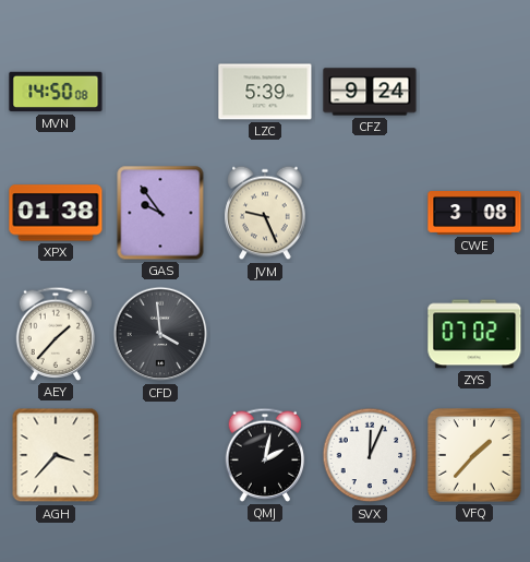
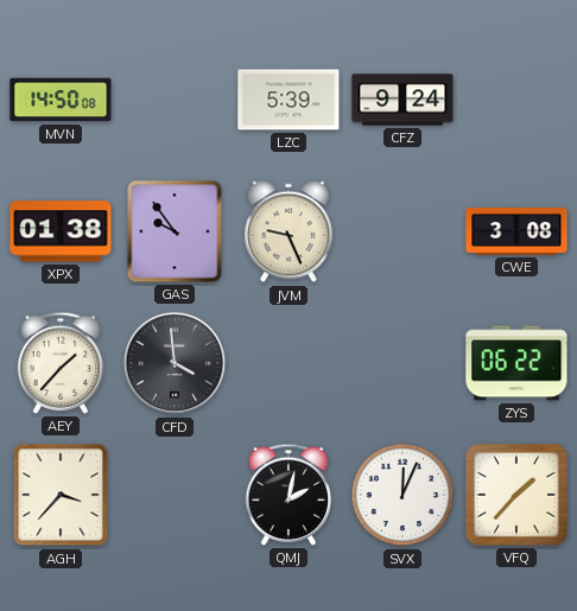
ZYS: 07:02 -> 06:22
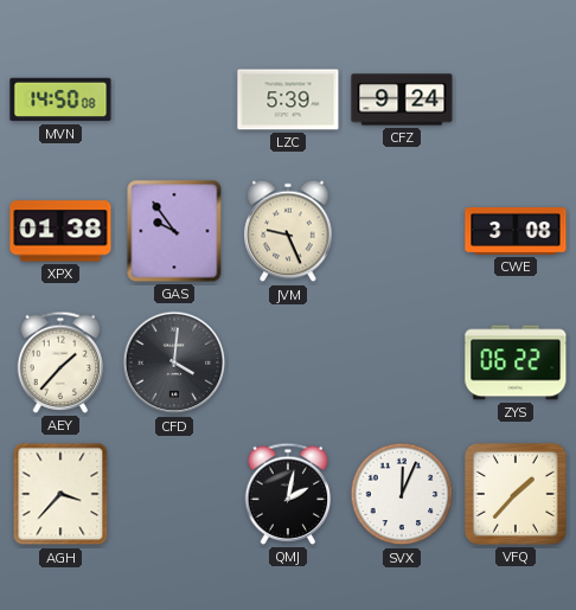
CFD: 3:59 -> 4:01
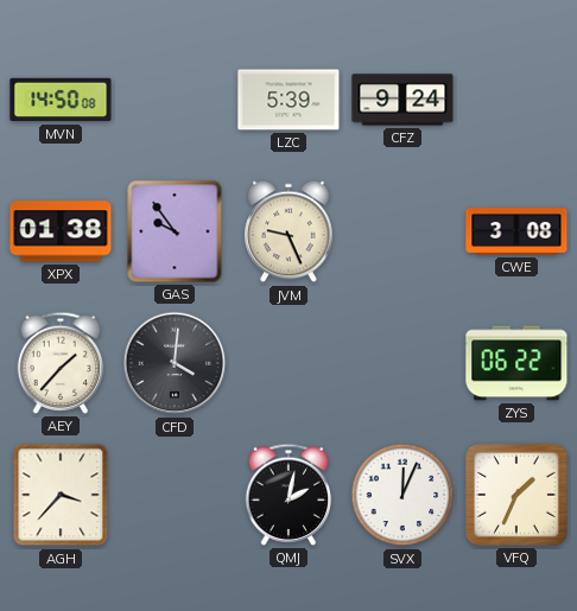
VFQ: 1:37 -> 1:34
